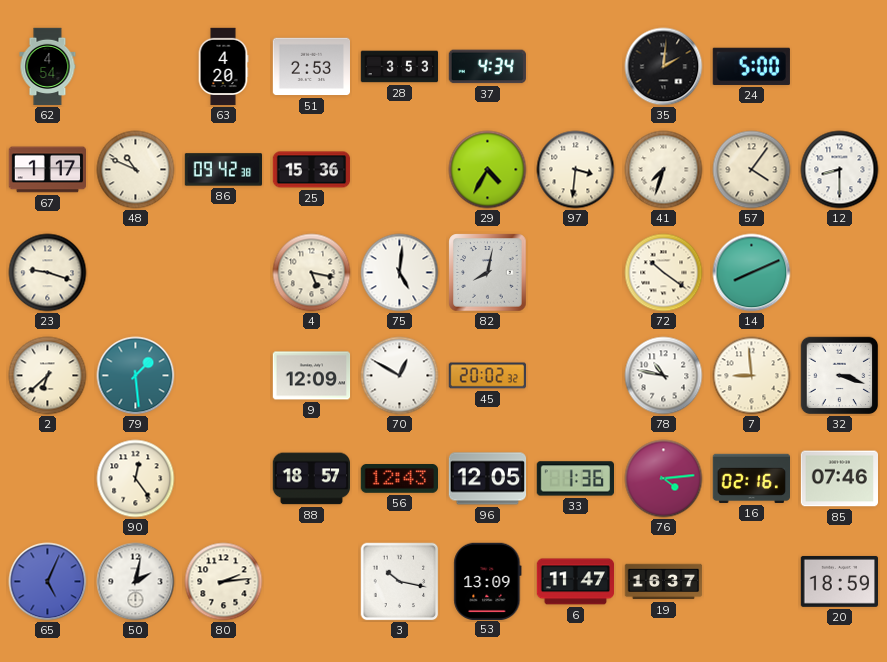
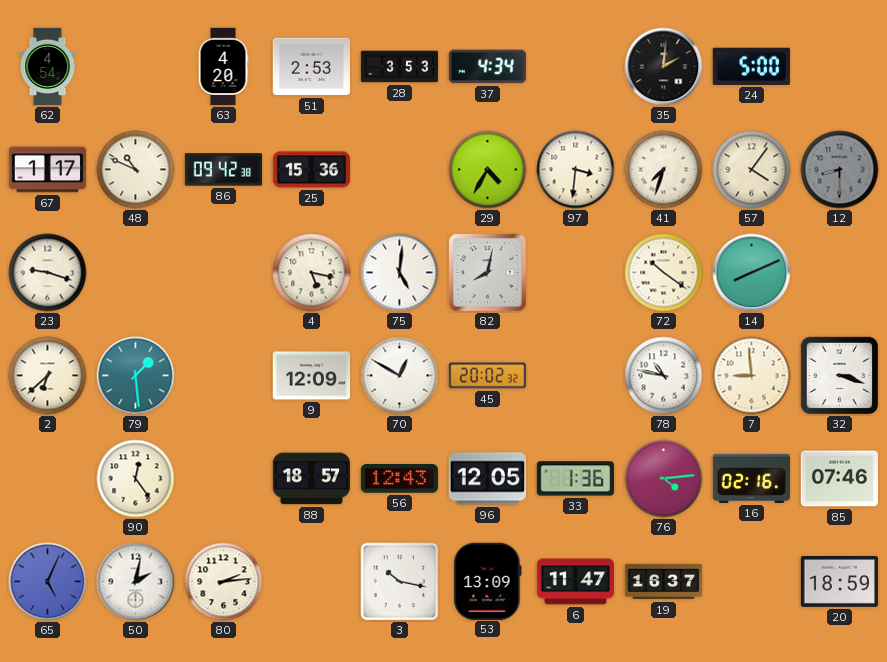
12 dial: white -> grey
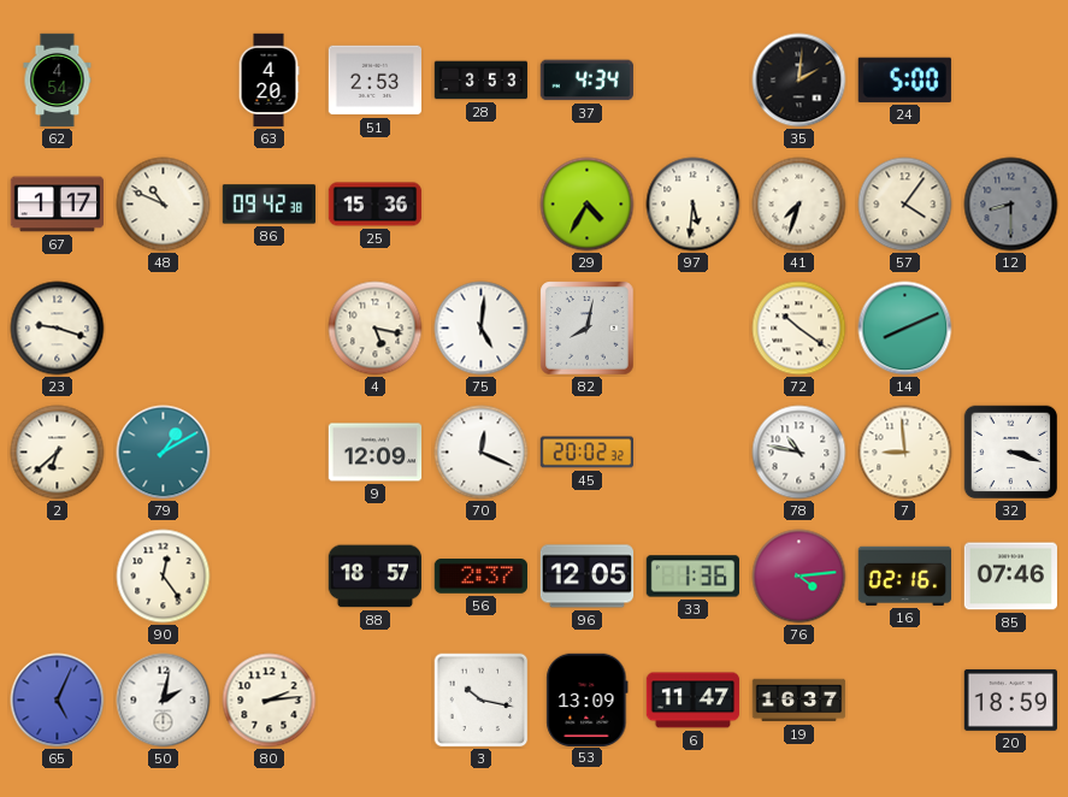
97: 3:31 -> 5:31
79: 1:29 -> 1:10
70: 12:50 -> 12:19
56: 12:43 -> 2:37
